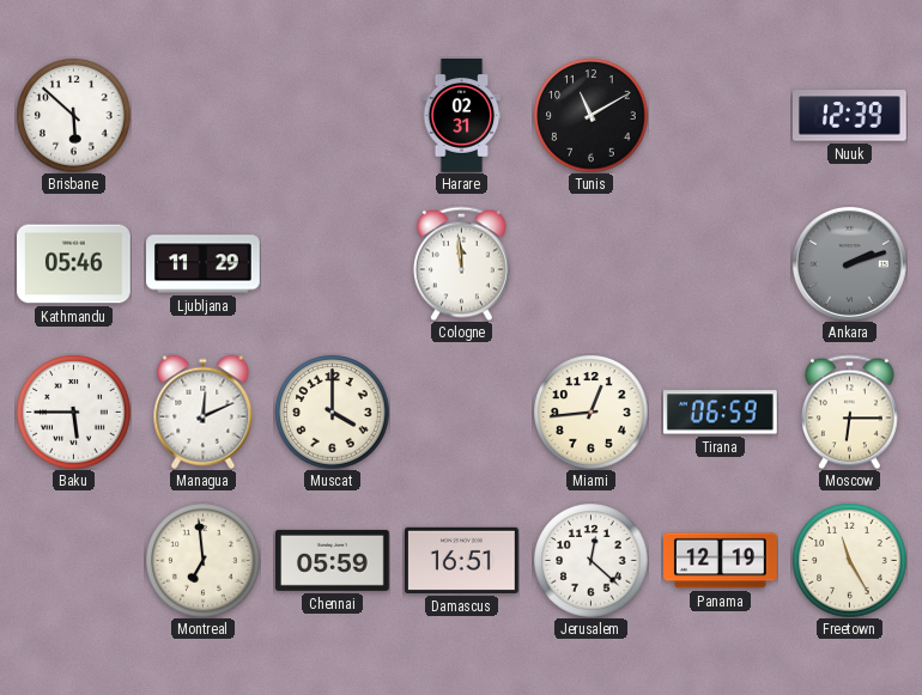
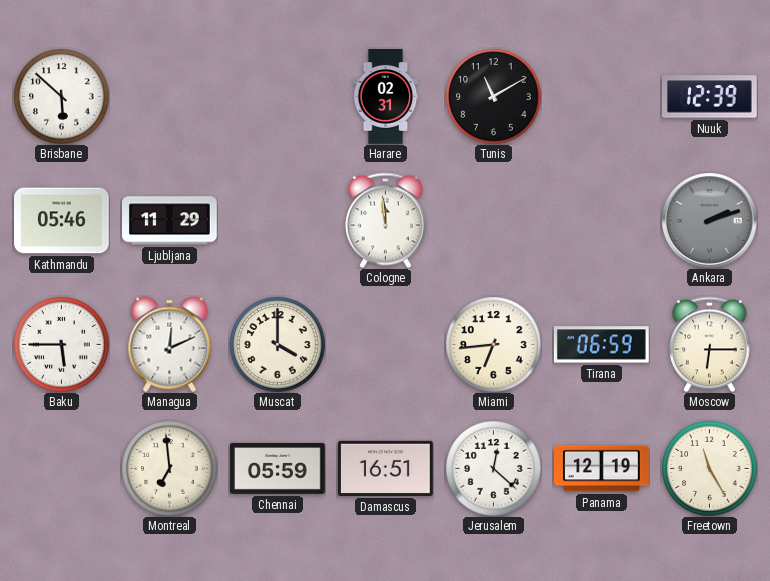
Miami: 12:44 -> 6:44
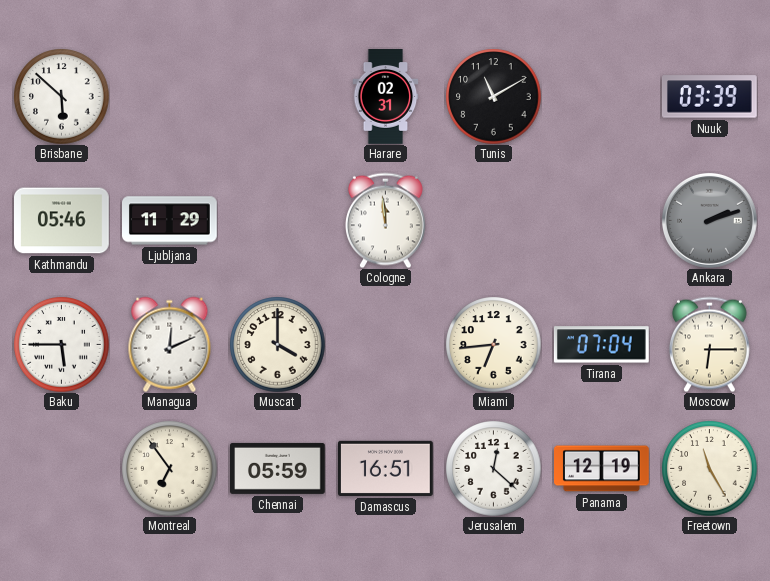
Nuuk: 12:39 -> 03:39
Tirana: 06:59 -> 07:04
Montreal: 6:59 -> 6:54
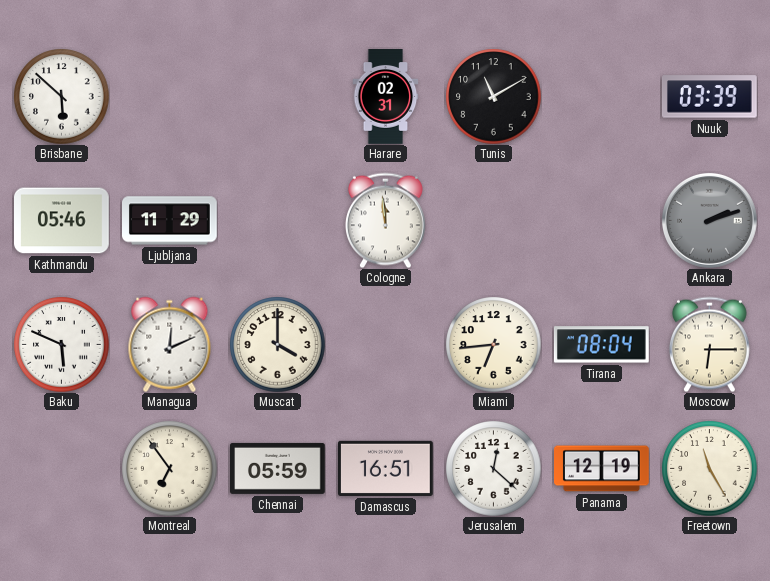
Baku: 5:45 -> 5:49
Tirana: 07:04 -> 08:04
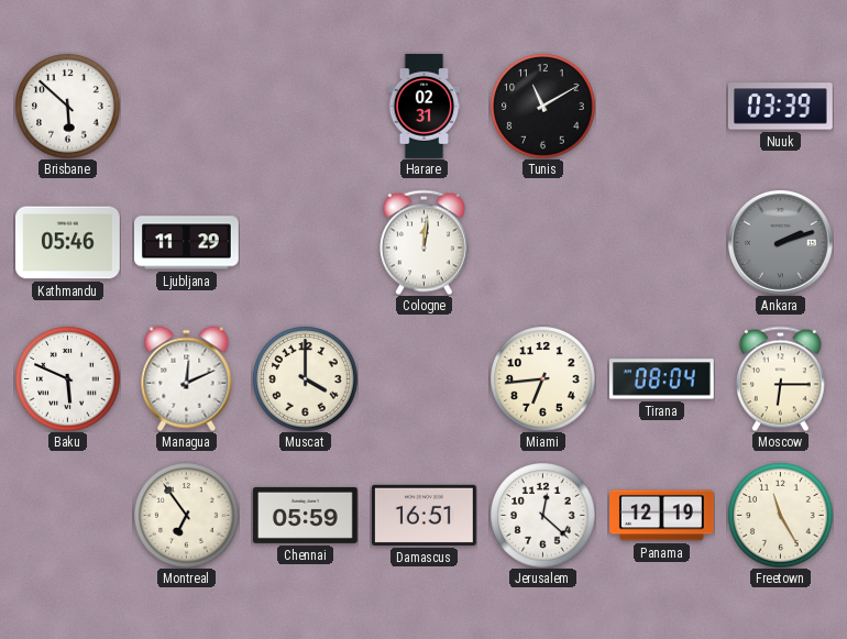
Cologne: 11:59 -> 12:01
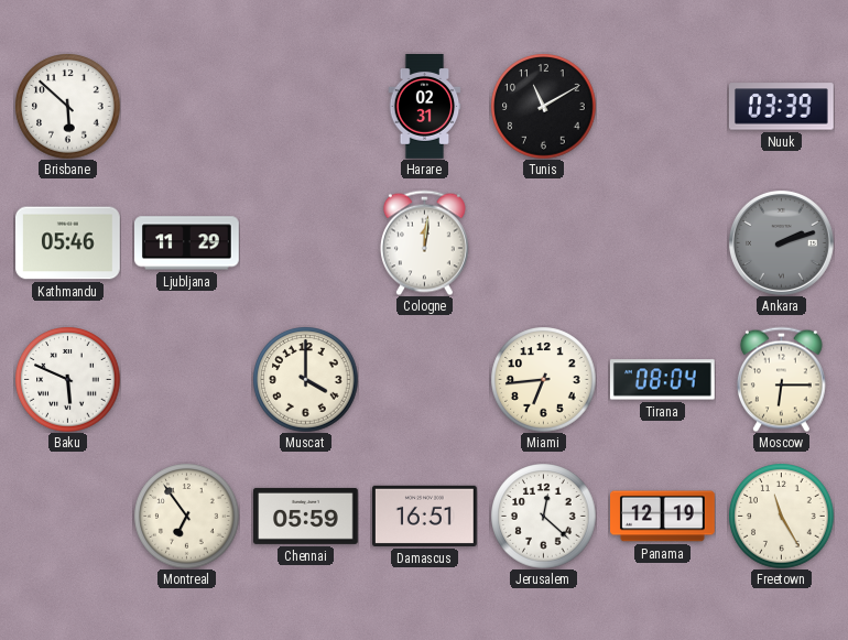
Managua: 12:11 -> none
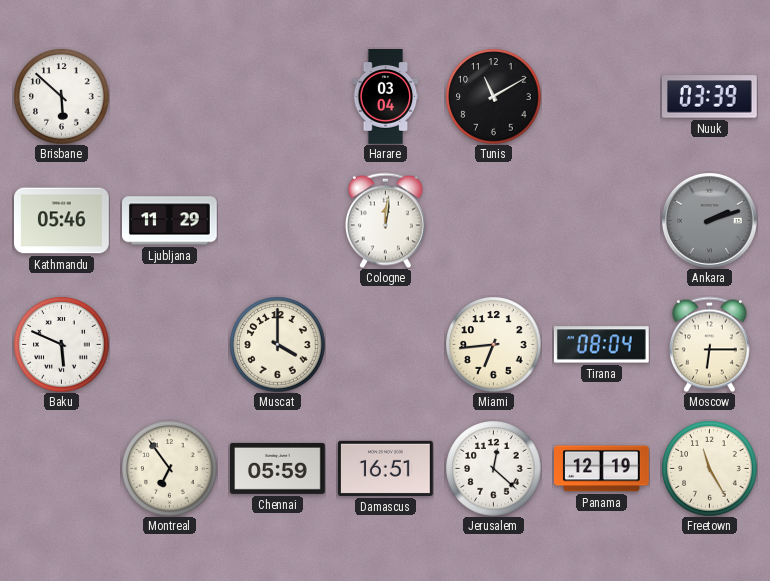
Harare: 02:31 -> 03:04
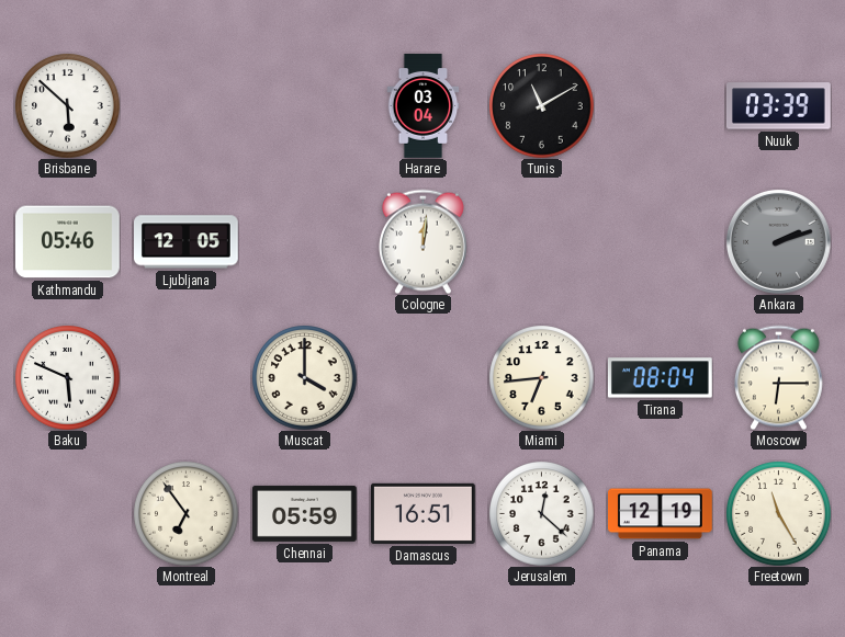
Ljubljana: 11:29 -> 12:05
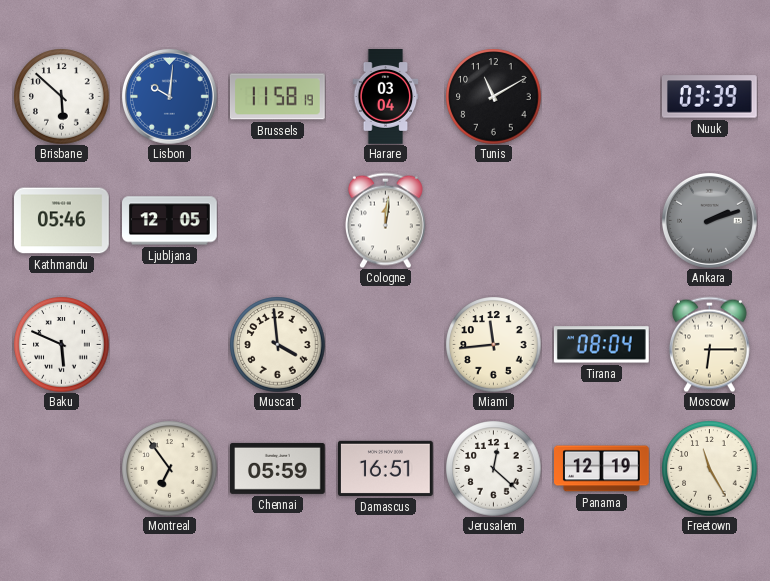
Lisbon: none -> 10:01
Brussels: none -> 11:58
Muscat: 4:00 -> 3:59
Miami: 6:44 -> 11:44
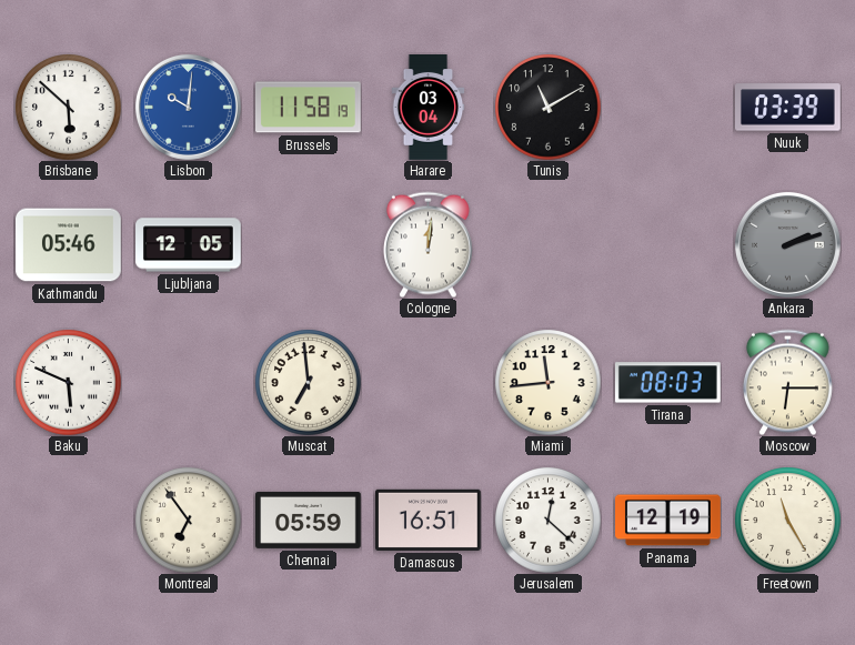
Muscat: 3:59 -> 6:59
Tirana: 08:04 -> 08:03
